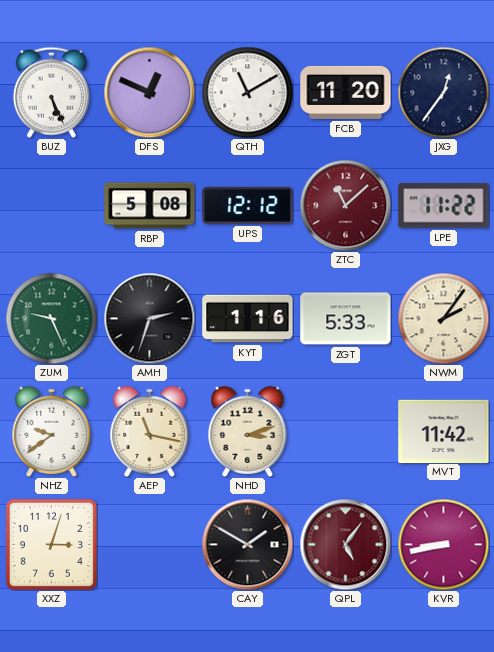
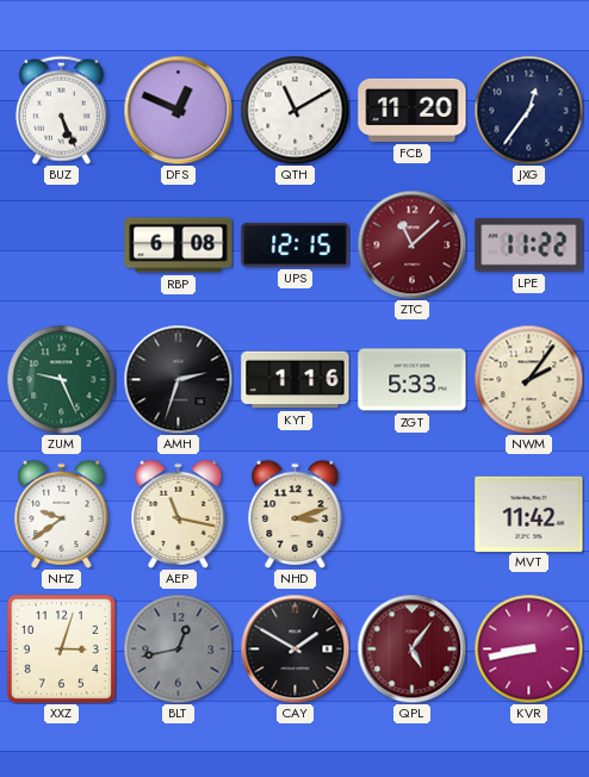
RBP: 5:08 -> 6:08
UPS: 12:12 -> 12:15
BLT: none -> 12:43
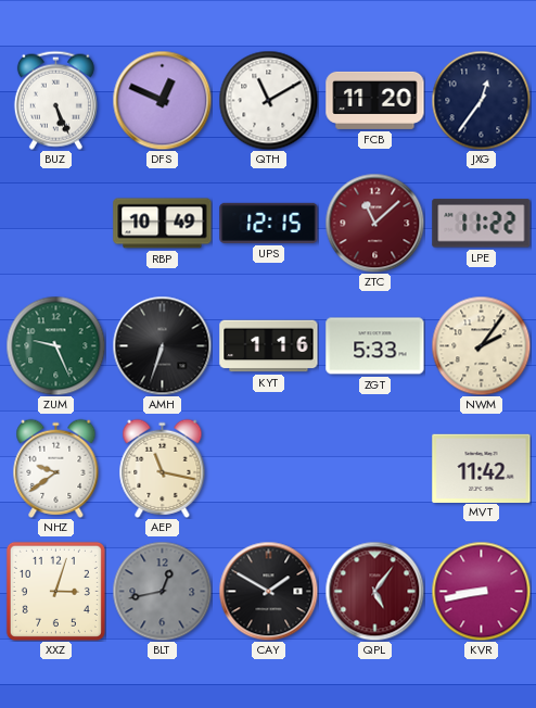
RBP: 6:08 -> 10:49
AMH: 2:33 -> 6:33
NHD: 3:12 -> none
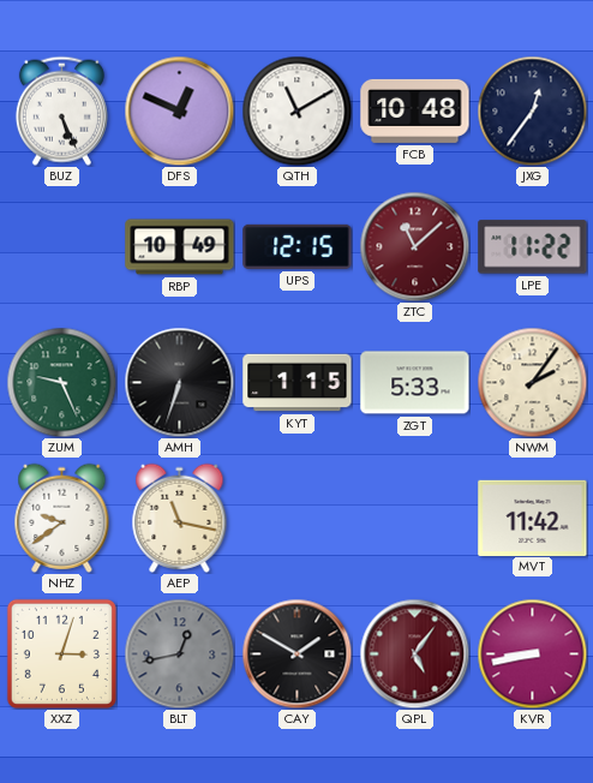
FCB: 11:20 -> 10:48
KYT: 1:16 -> 1:15
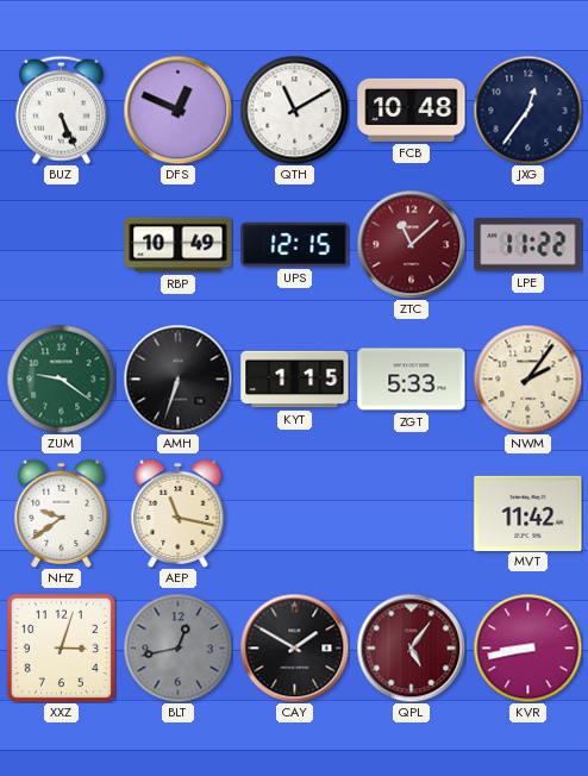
ZUM: 9:26 -> 9:21
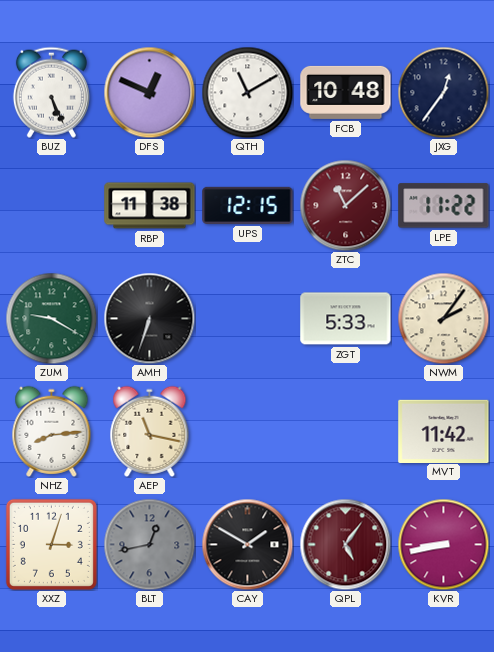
RBP: 10:49 -> 11:38
ZUM: 9:21 -> 9:20
KYT: 1:15 -> none
NHZ: 9:39 -> 8:14
